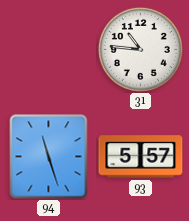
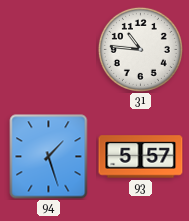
94: 11:27 -> 1:27
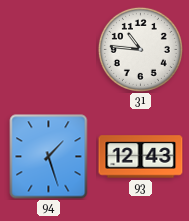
93: 5:57 -> 12:43
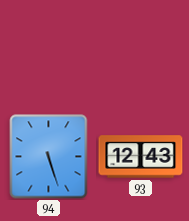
31: 10:46 -> none
94: 1:27 -> 5:27
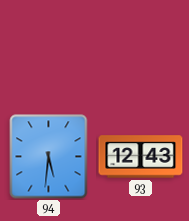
94: 5:27 -> 5:31
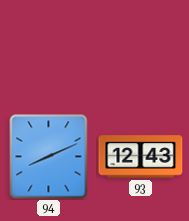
94: 5:31 -> 8:11
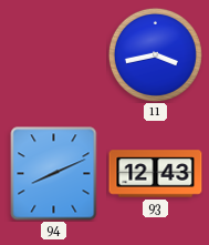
11: none -> 3:43
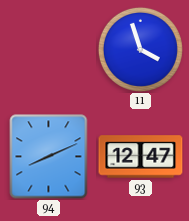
11: 3:43 -> 3:57
93: 12:43 -> 12:47
